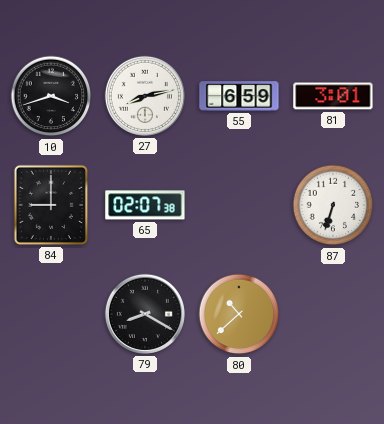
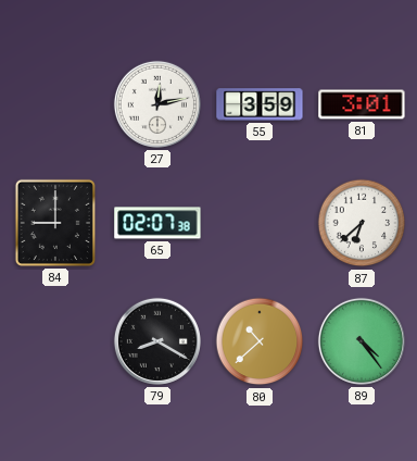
10: 3:42 -> none
27: 8:13 -> 12:13
55: 6:59 -> 3:59
87: 6:33 -> 6:38
89: none -> 4:24
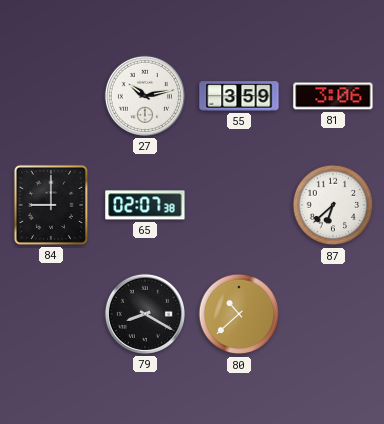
27: 12:13 -> 10:13
81: 3:01 -> 3:06
89: 4:24 -> none
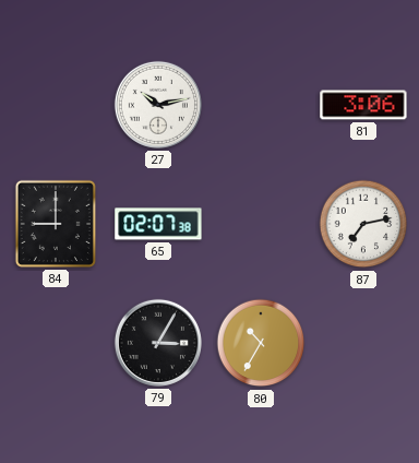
55: 3:59 -> none
87: 6:38 -> 7:13
79: 8:20 -> 3:05
80: 10:38 -> 10:35
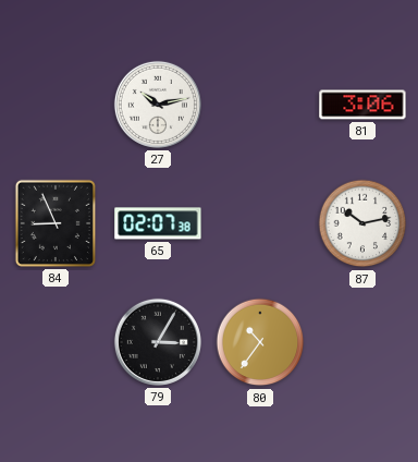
84: 9:00 -> 8:56
87: 7:13 -> 10:13
80: 10:35 -> 10:36
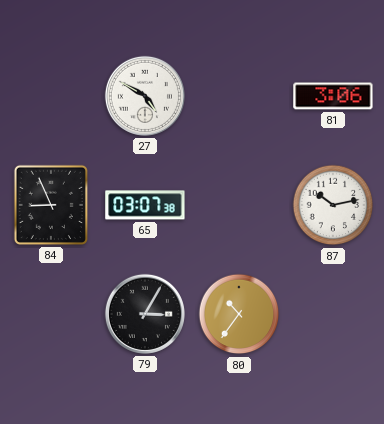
27: 10:13 -> 4:50
65: 02:07 -> 03:07
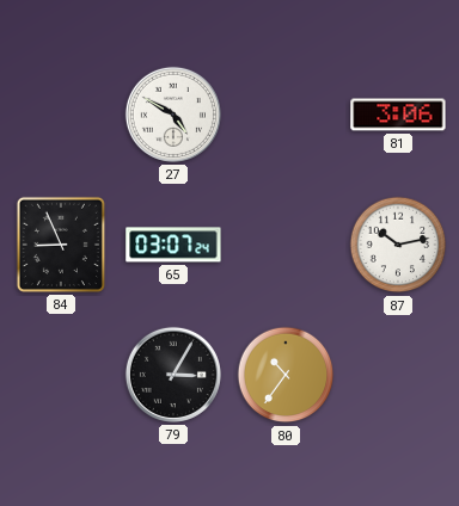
65: 03:07:38 -> 03:07:24
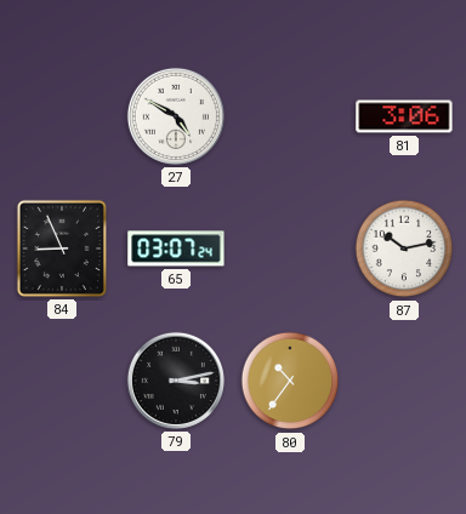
79: 3:05 -> 3:13
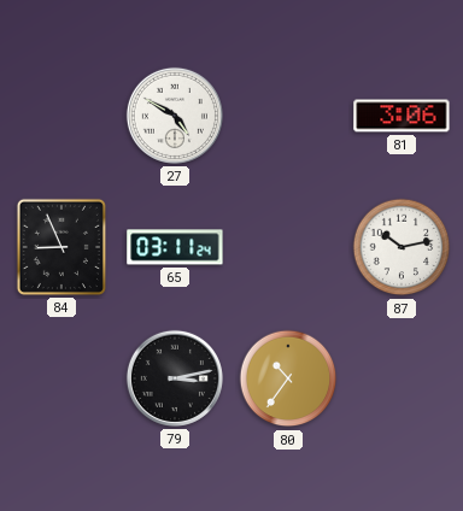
65: 03:07 -> 03:11
